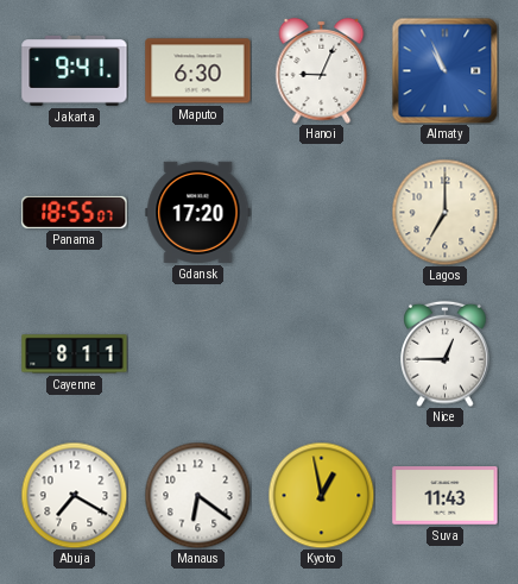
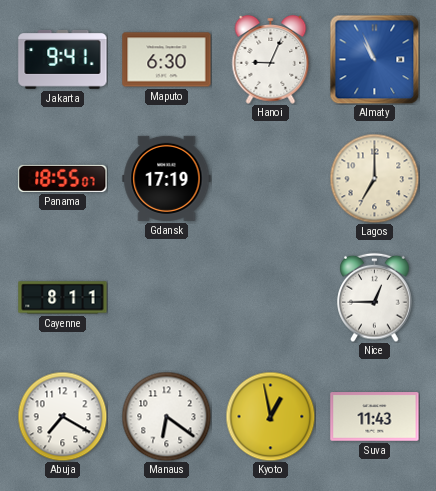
Gdansk: 17:20 -> 17:19
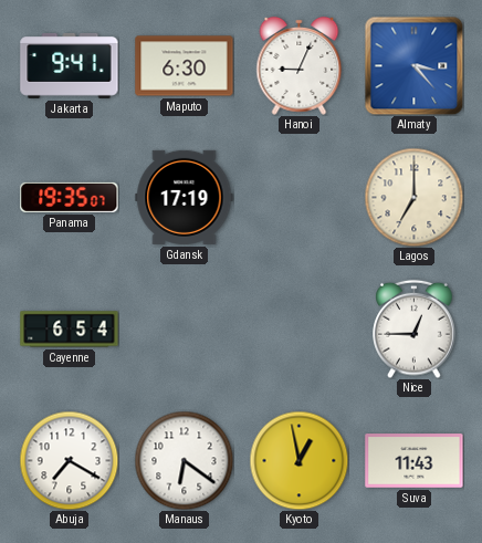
Almaty: 10:56 -> 3:23
Panama: 18:55 -> 19:35
Cayenne: 8:11 -> 6:54
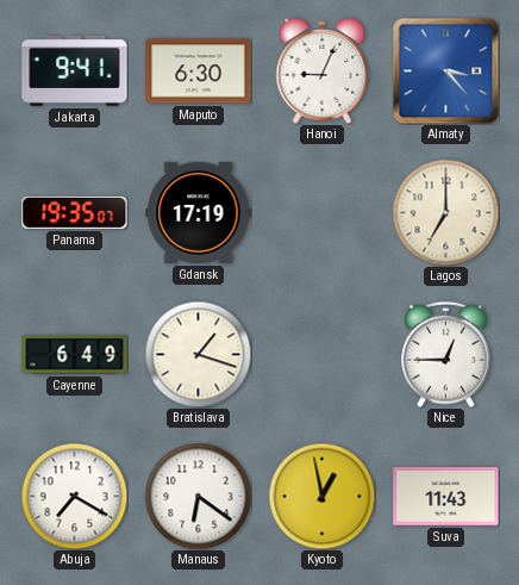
Cayenne: 6:54 -> 6:49
Bratislava: none -> 1:18
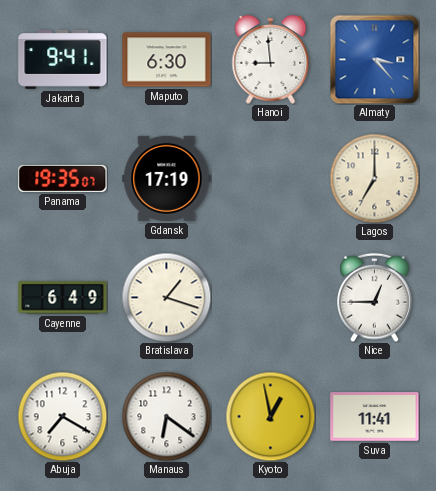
Hanoi: 9:04 -> 8:59
Suva: 11:43 -> 11:41
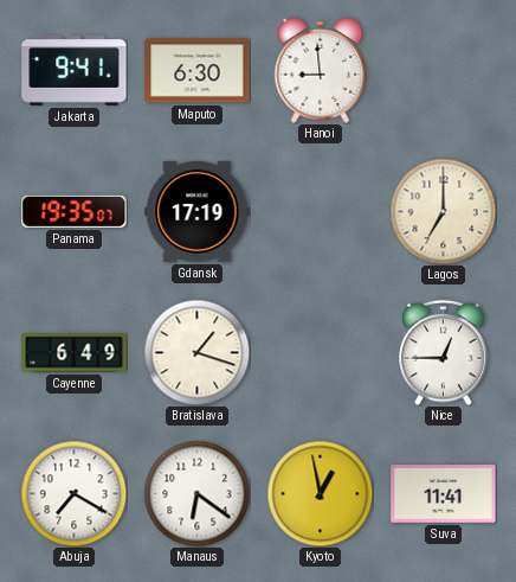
Almaty: 3:23 -> none
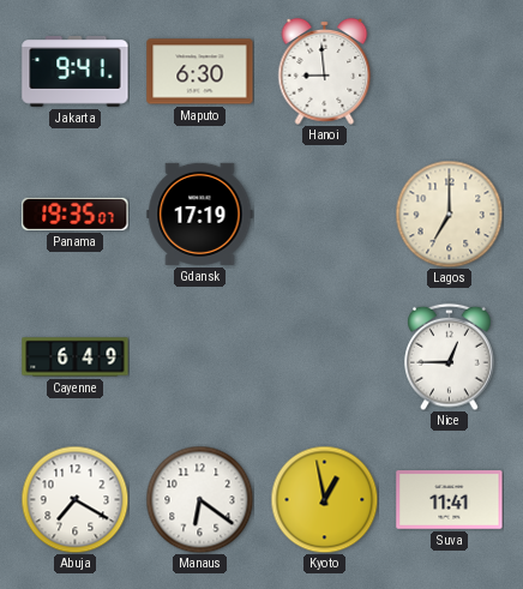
Bratislava: 1:18 -> none
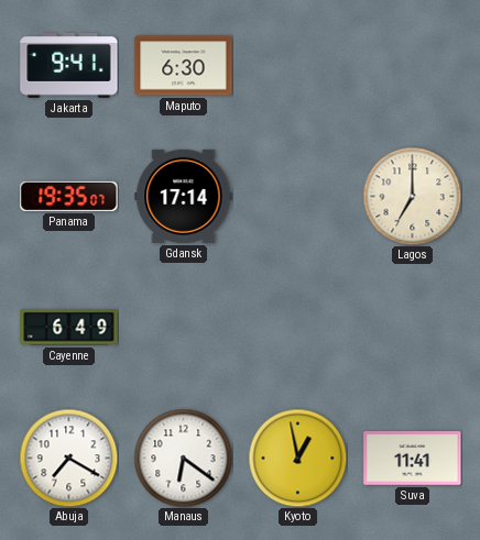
Hanoi: 8:59 -> none
Gdansk: 17:19 -> 17:14
Nice: 12:45 -> none
